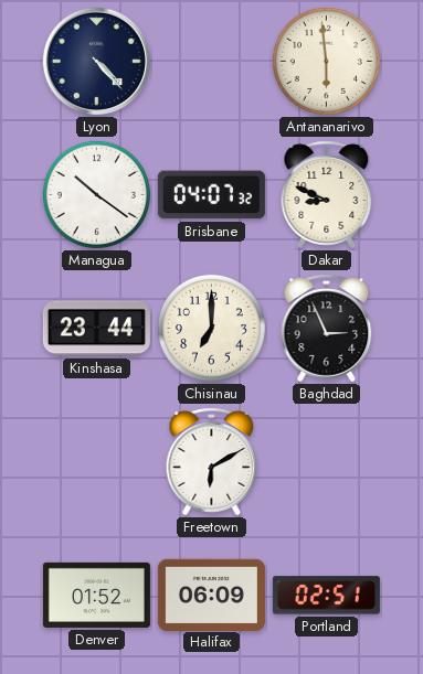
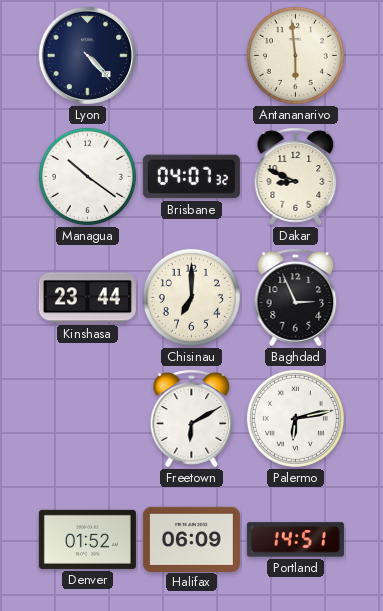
Palermo: none -> 6:13
Portland: 02:51 -> 14:51
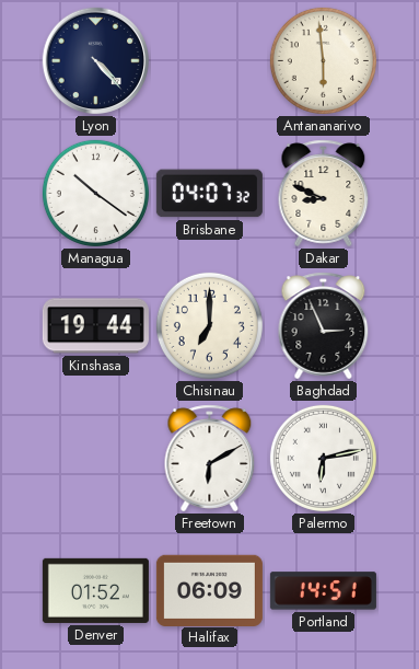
Kinshasa: 23:44 -> 19:44
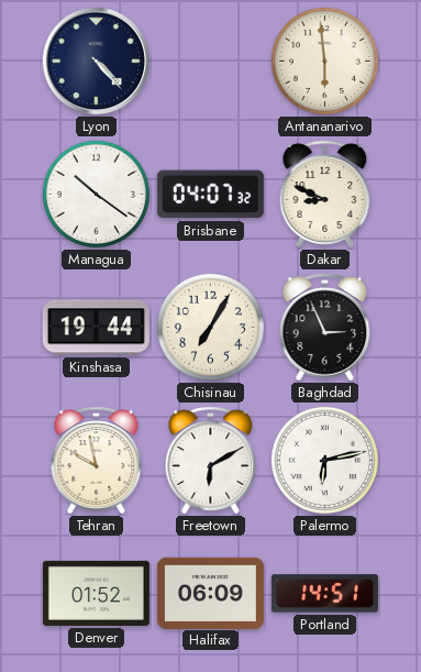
Chisinau: 7:00 -> 7:05
Tehran: none -> 9:58
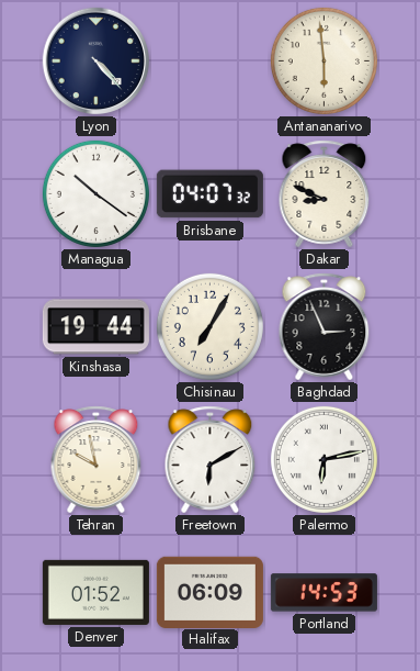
Portland: 14:51 -> 14:53
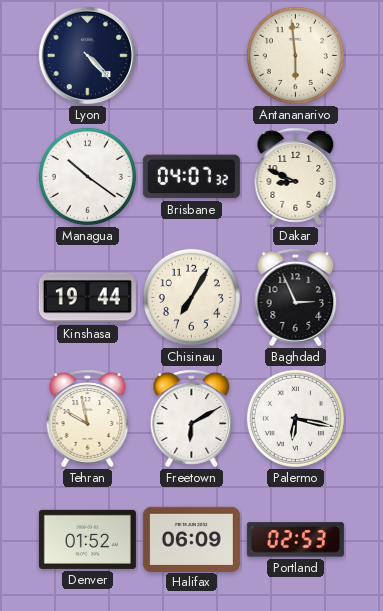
Palermo: 6:13 -> 6:17
Portland: 14:53 -> 02:53
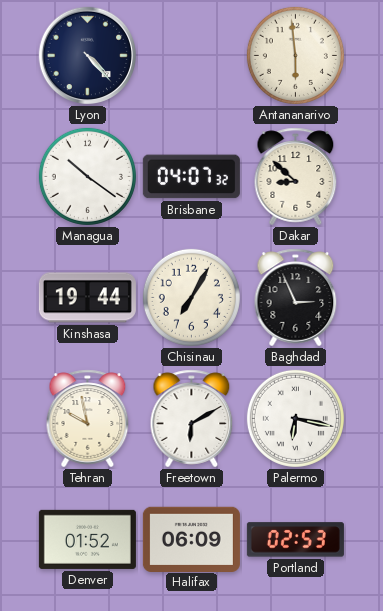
Dakar: 8:49 -> 8:52
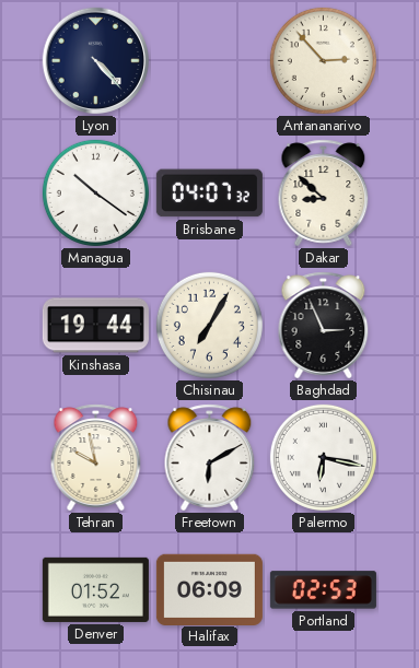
Antananarivo: 5:59 -> 2:53
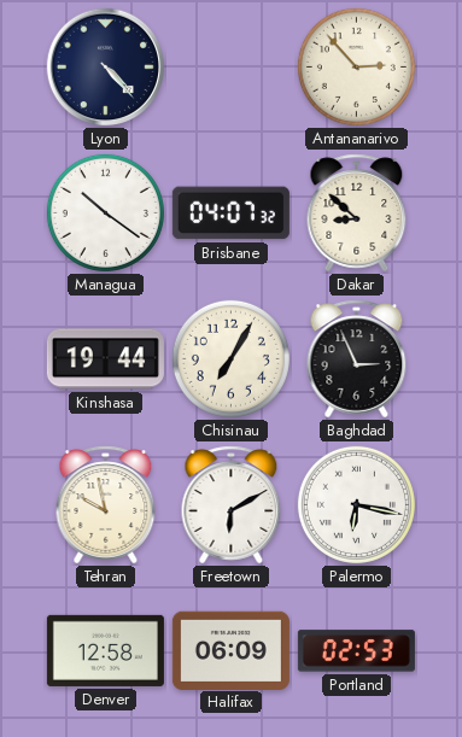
Denver: 01:52 -> 12:58
